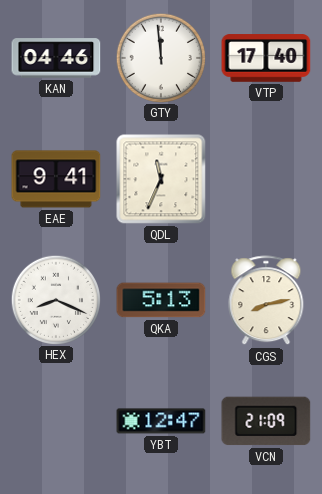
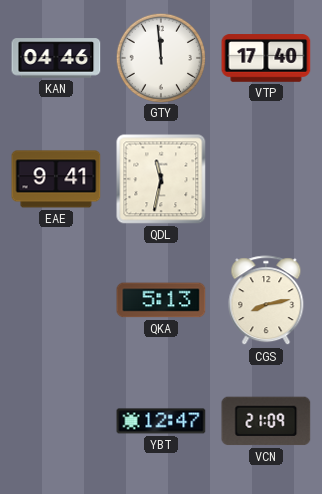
QDL: 11:34 -> 11:32
HEX: 8:19 -> none
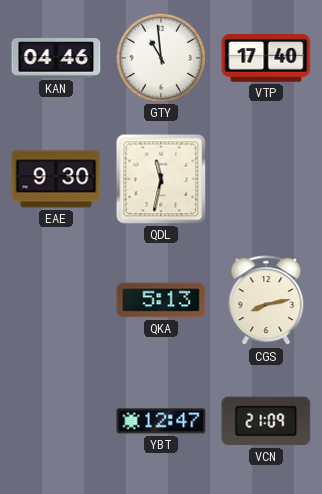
GTY: 11:59 -> 10:59
EAE: 9:41 -> 9:30
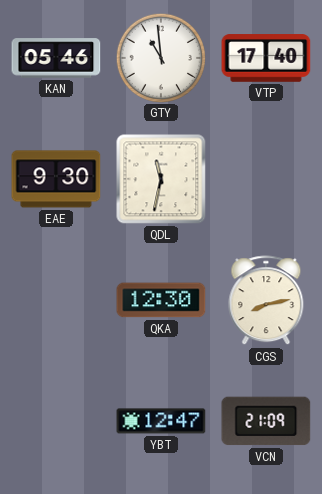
KAN: 04:46 -> 05:46
QKA: 5:13 -> 12:30
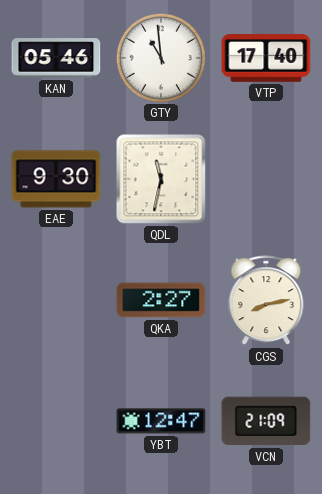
QKA: 12:30 -> 2:27
